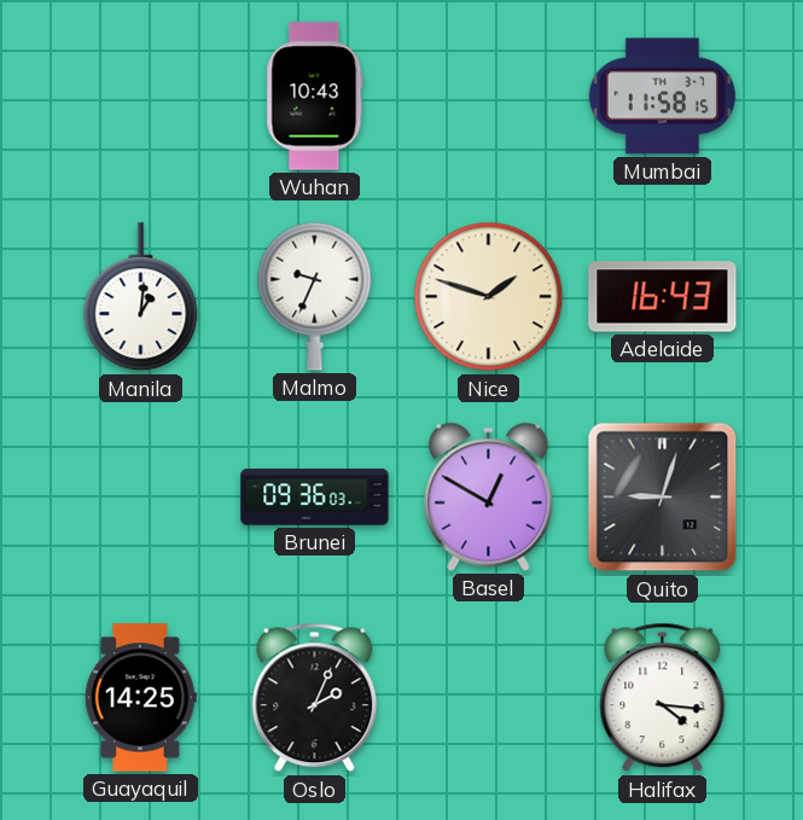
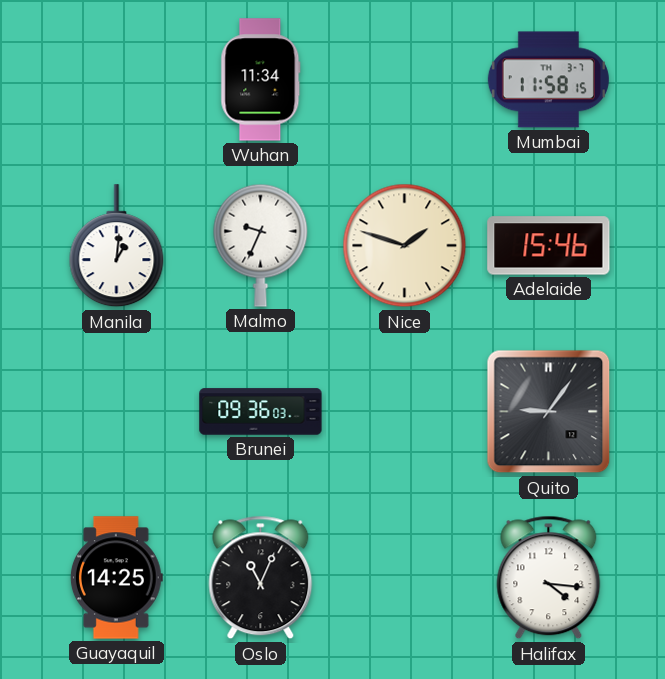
Wuhan: 10:43 -> 11:34
Adelaide: 16:43 -> 15:46
Basel: 12:50 -> none
Quito: 9:03 -> 9:06
Oslo: 2:04 -> 11:04
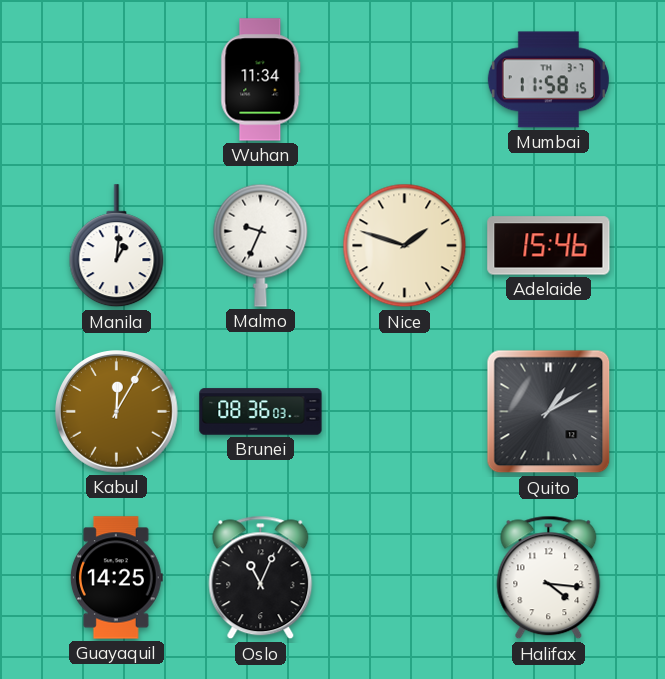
Kabul: none -> 12:05
Brunei: 09:36 -> 08:36
Quito: 9:06 -> 1:10
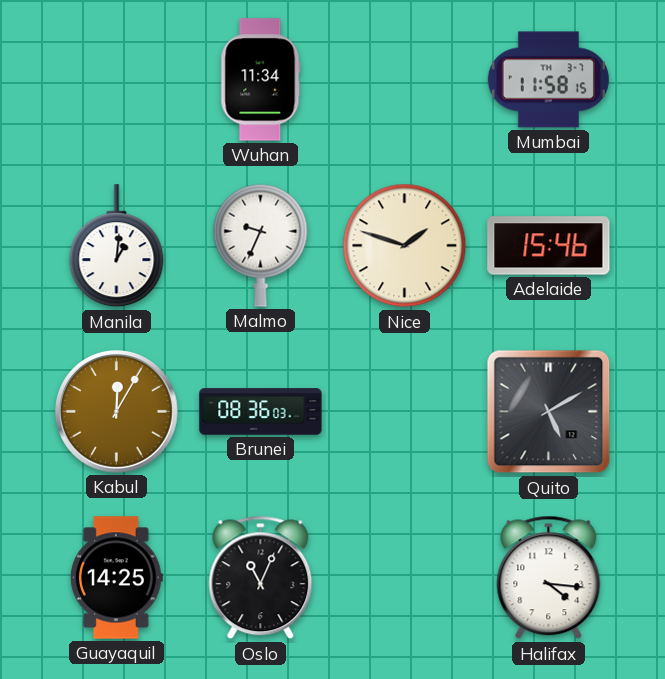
Quito: 1:10 -> 5:10
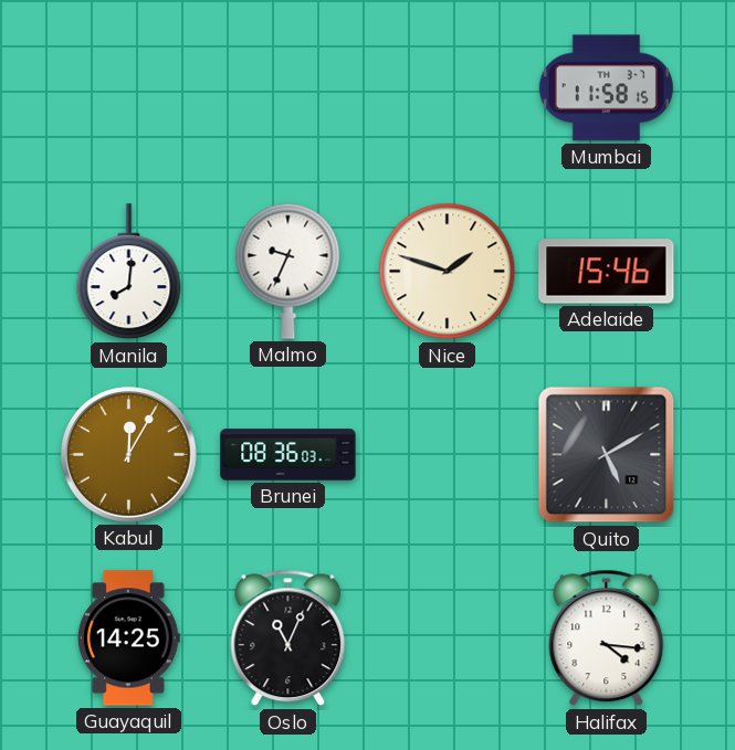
Wuhan: 11:34 -> none
Manila: 1:01 -> 8:01
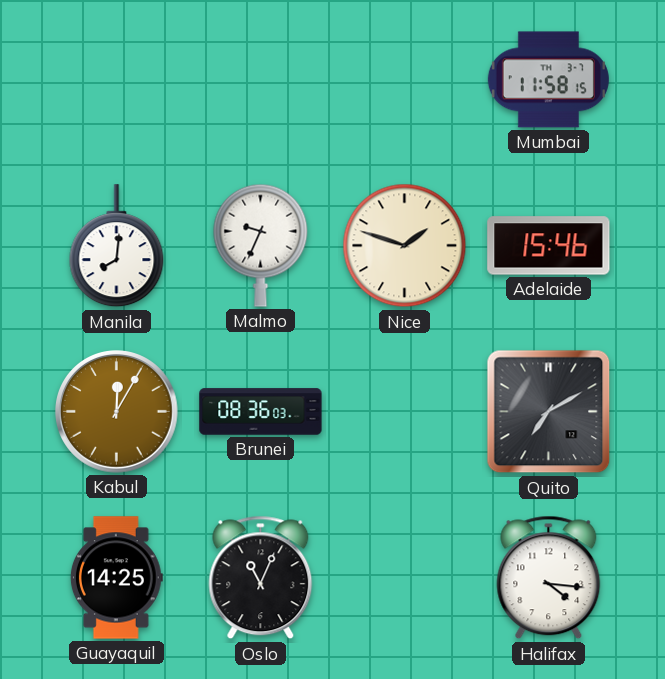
Quito: 5:10 -> 7:10
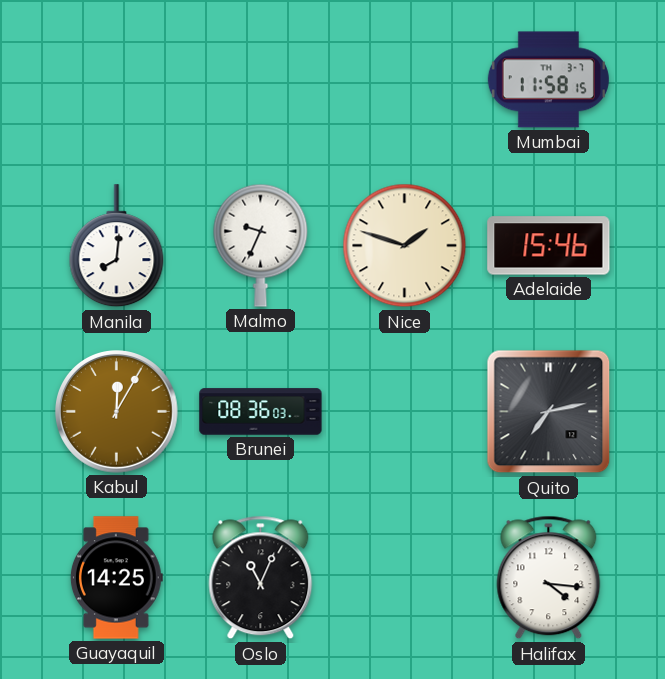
Quito: 7:10 -> 7:13
